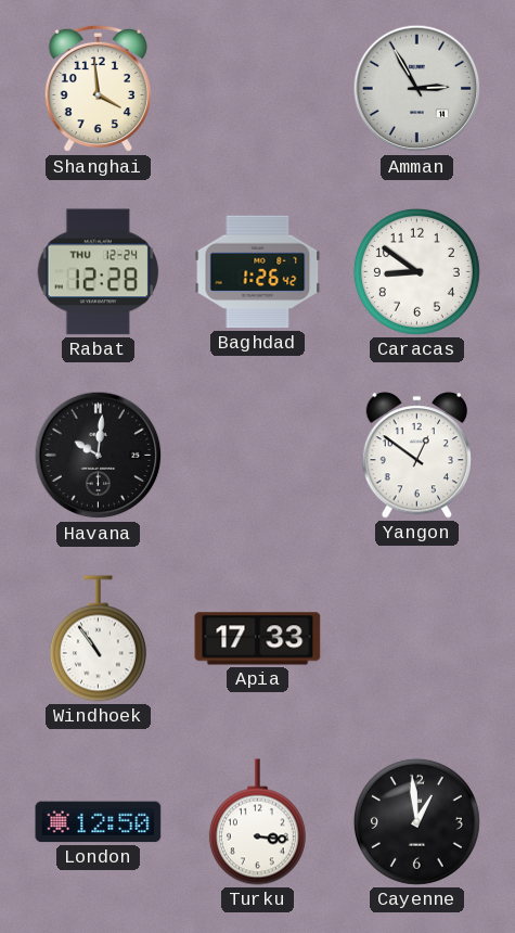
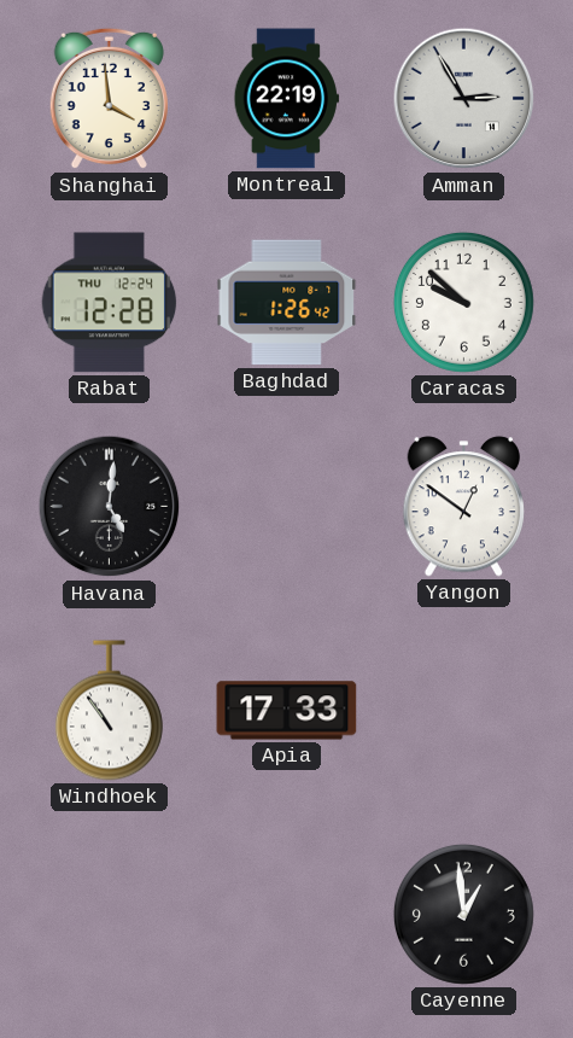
Montreal: none -> 22:19
Caracas: 8:51 -> 9:52
Havana: 10:01 -> 5:01
London: 12:50 -> none
Turku: 3:16 -> none
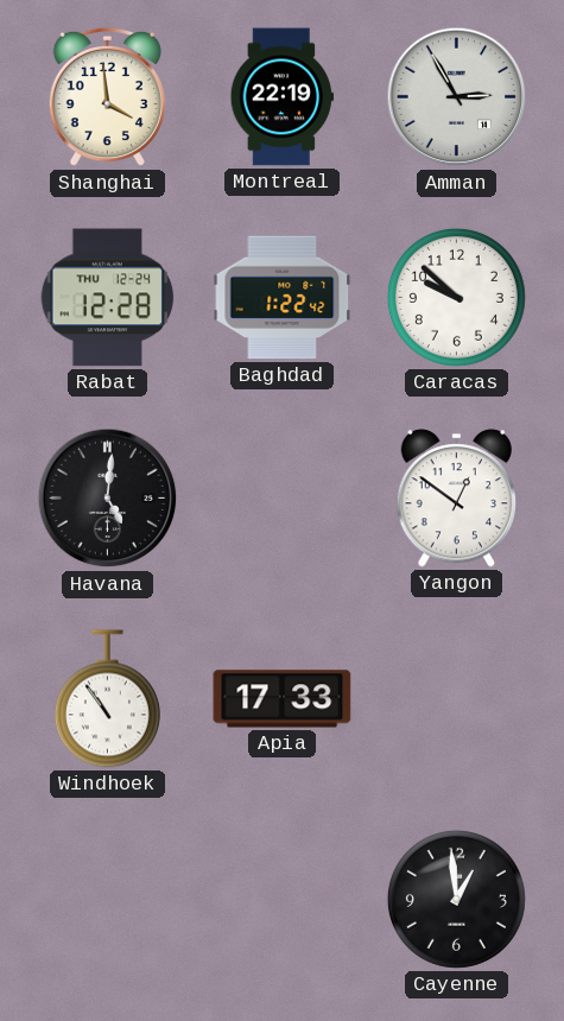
Baghdad: 1:26 -> 1:22
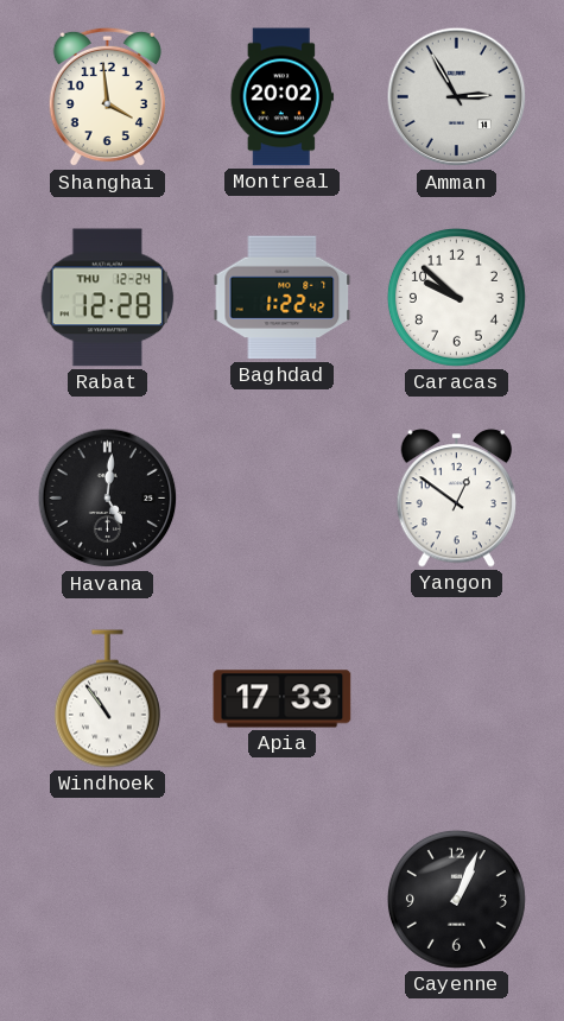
Montreal: 22:19 -> 20:02
Cayenne: 12:59 -> 1:04
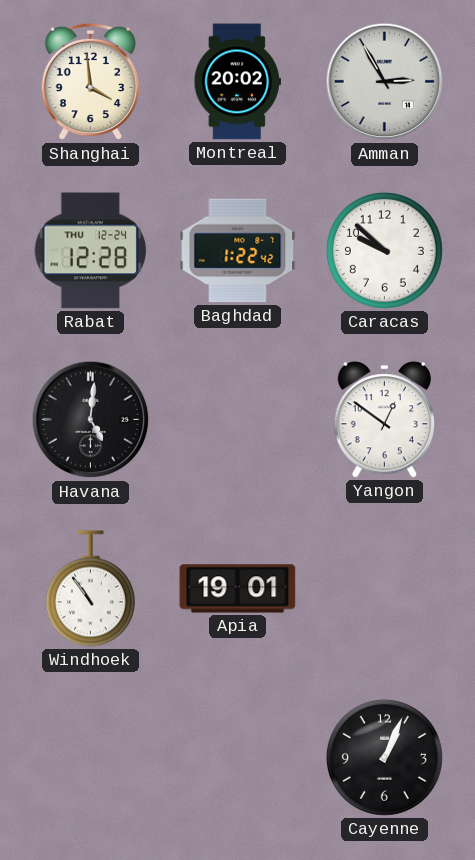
Apia: 17:33 -> 19:01
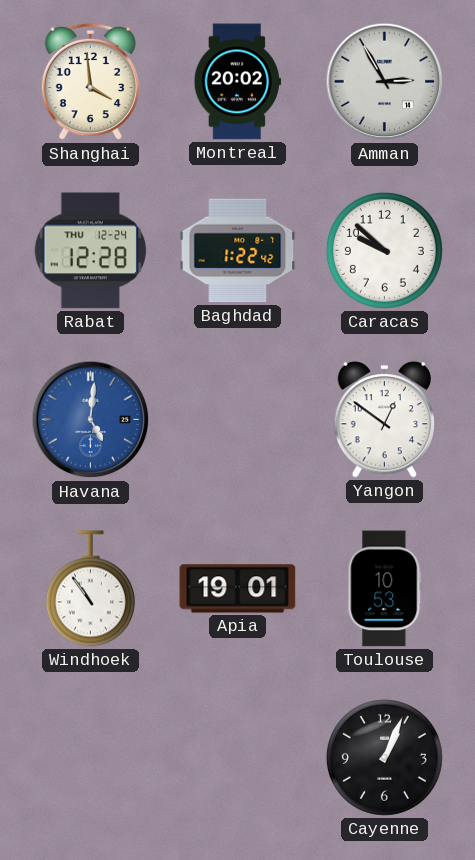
Havana dial: black -> blue
Toulouse: none -> 10:53
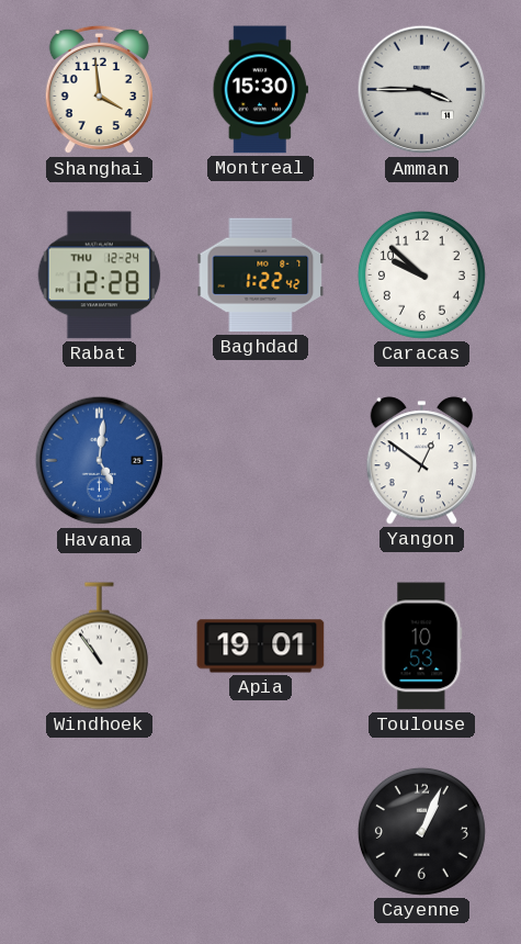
Montreal: 20:02 -> 15:30
Amman: 2:55 -> 3:45
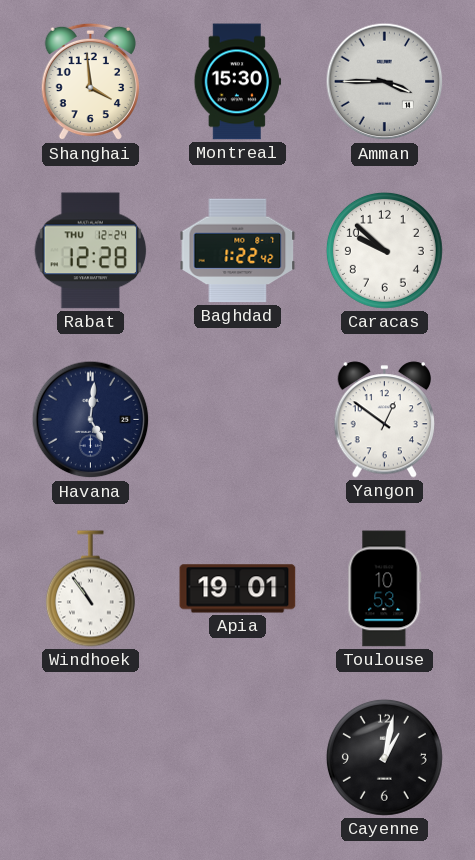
Havana dial: blue -> navy
Cayenne: 1:04 -> 1:02
